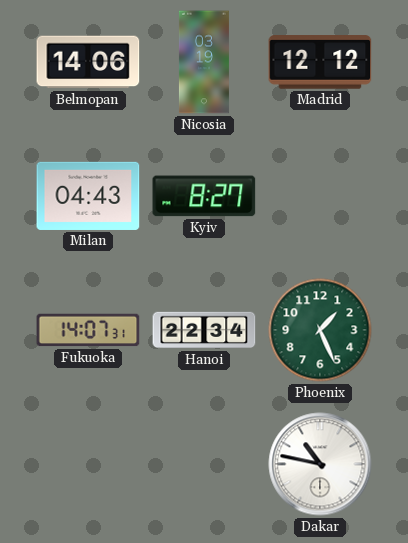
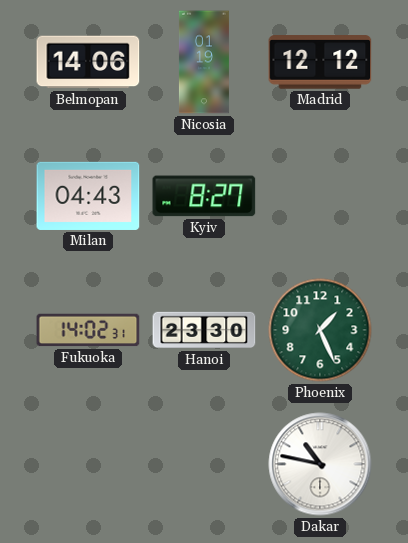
Nicosia: 03:19 -> 01:19
Fukuoka: 14:07 -> 14:02
Hanoi: 22:34 -> 23:30
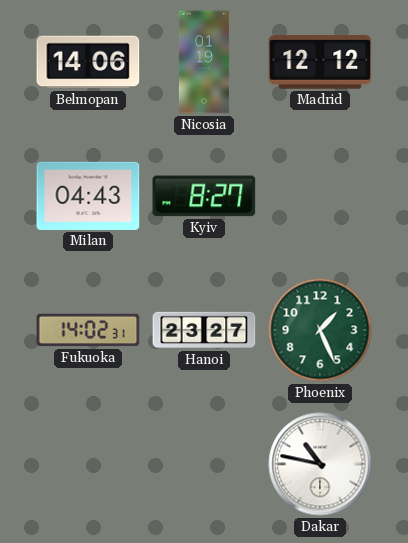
Hanoi: 23:30 -> 23:27
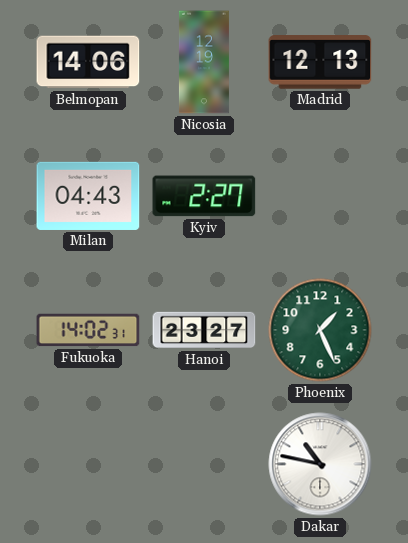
Nicosia: 01:19 -> 12:19
Madrid: 12:12 -> 12:13
Kyiv: 8:27 -> 2:27
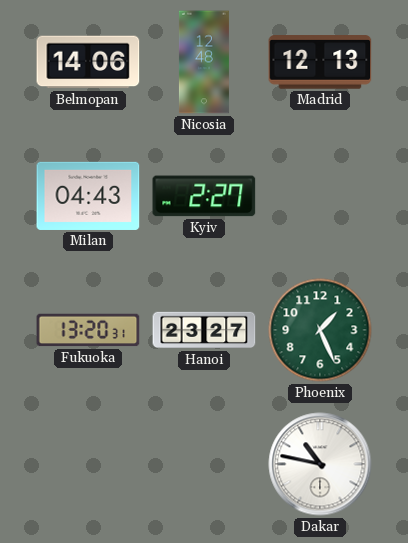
Nicosia: 12:19 -> 12:48
Fukuoka: 14:02 -> 13:20
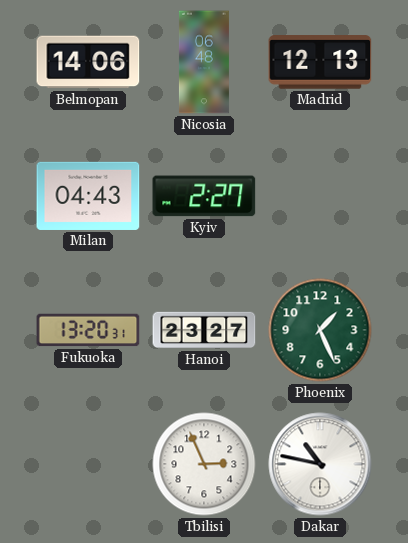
Nicosia: 12:48 -> 06:48
Tbilisi: none -> 2:56
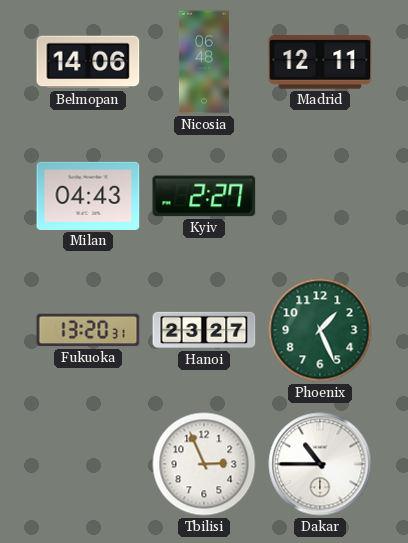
Madrid: 12:13 -> 12:11
Dakar: 10:47 -> 10:45
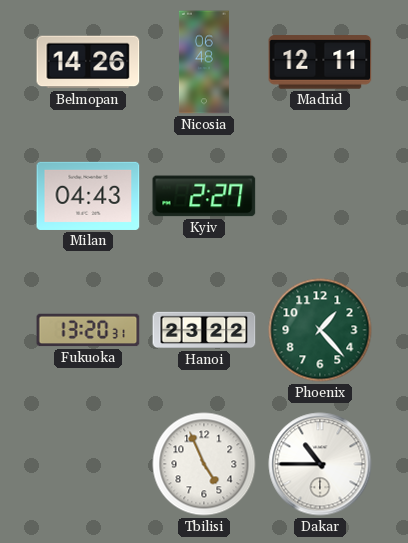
Belmopan: 14:06 -> 14:26
Hanoi: 23:27 -> 23:22
Phoenix: 1:26 -> 1:23
Tbilisi: 2:56 -> 4:56
